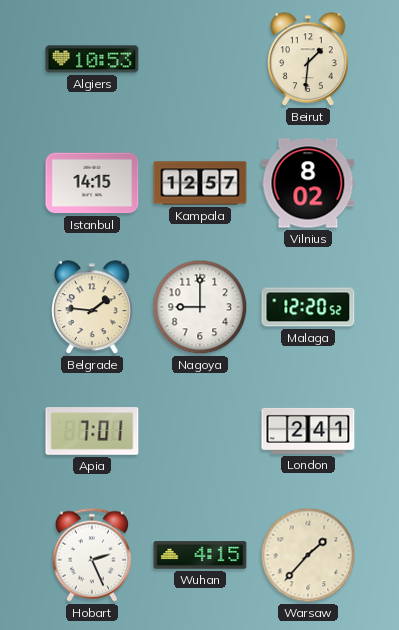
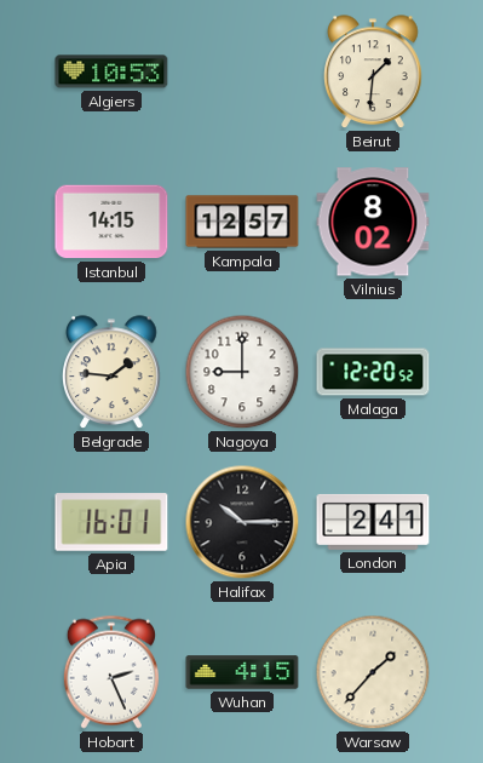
Apia: 7:01 -> 16:01
Halifax: none -> 10:15
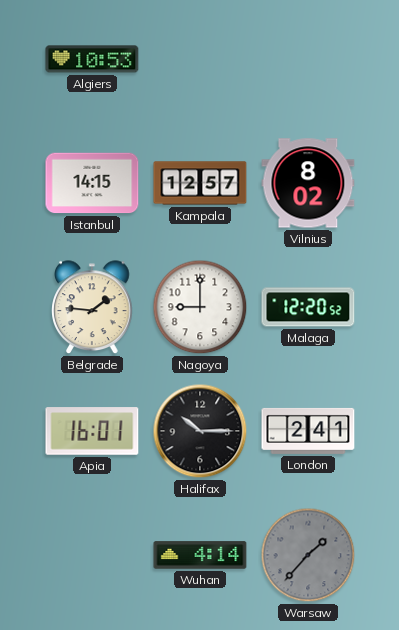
Beirut: 1:31 -> none
Hobart: 2:26 -> none
Wuhan: 4:15 -> 4:14
Warsaw dial: cream -> grey
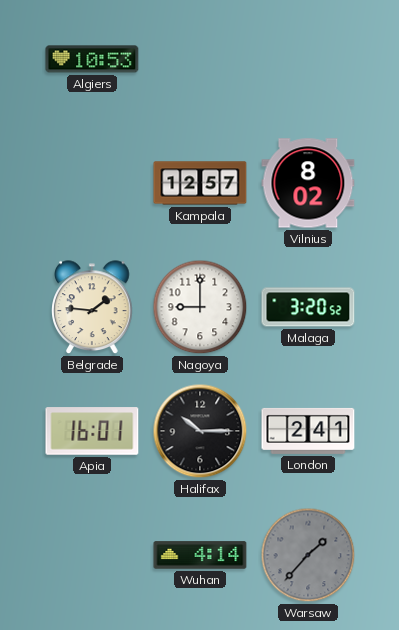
Istanbul: 14:15 -> none
Malaga: 12:20 -> 3:20
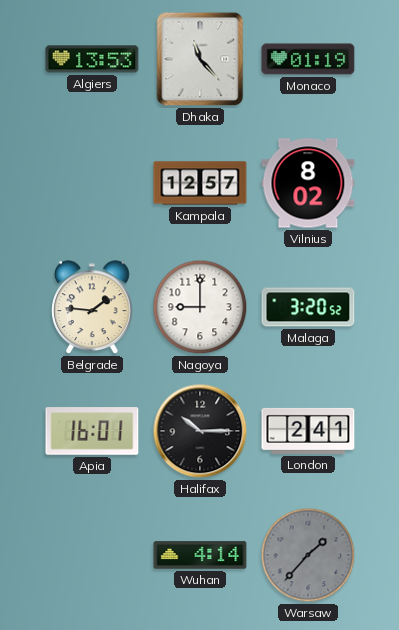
Algiers: 10:53 -> 13:53
Dhaka: none -> 11:23
Monaco: none -> 01:19
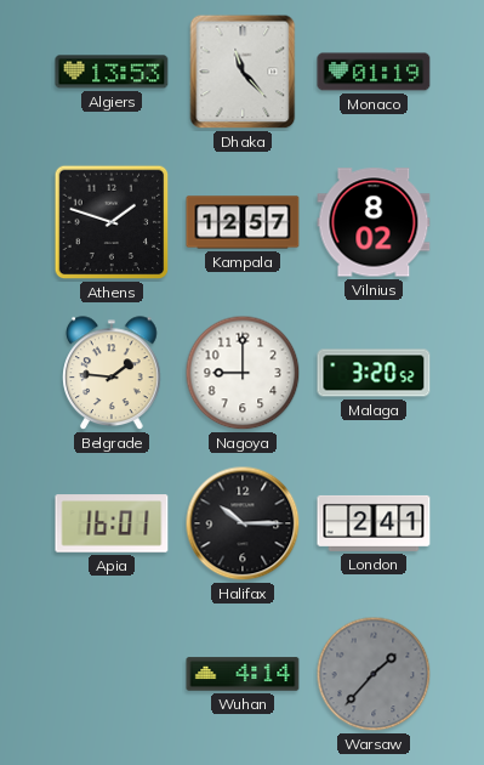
Athens: none -> 1:48
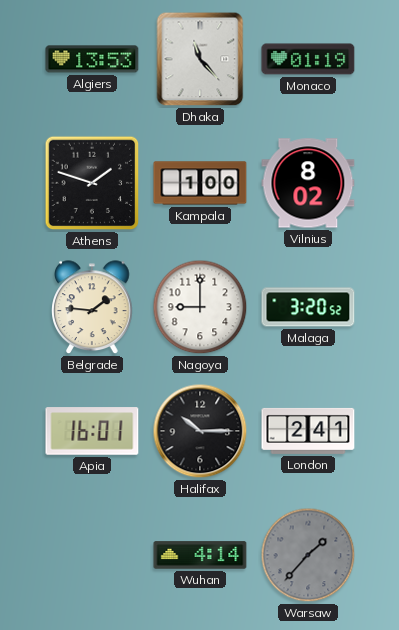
Kampala: 12:57 -> 1:00
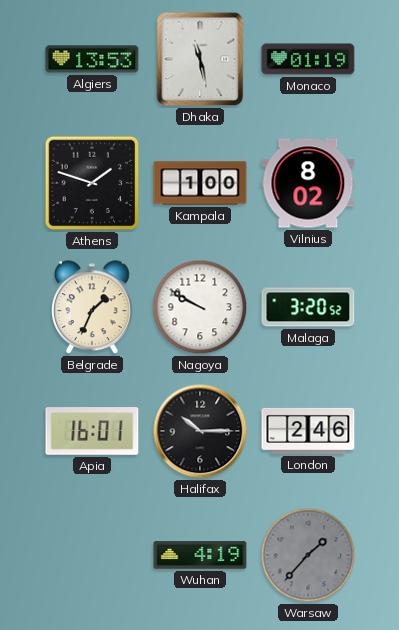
Dhaka: 11:23 -> 11:28
Belgrade: 1:46 -> 1:34
Nagoya: 9:00 -> 9:50
London: 2:41 -> 2:46
Wuhan: 4:14 -> 4:19
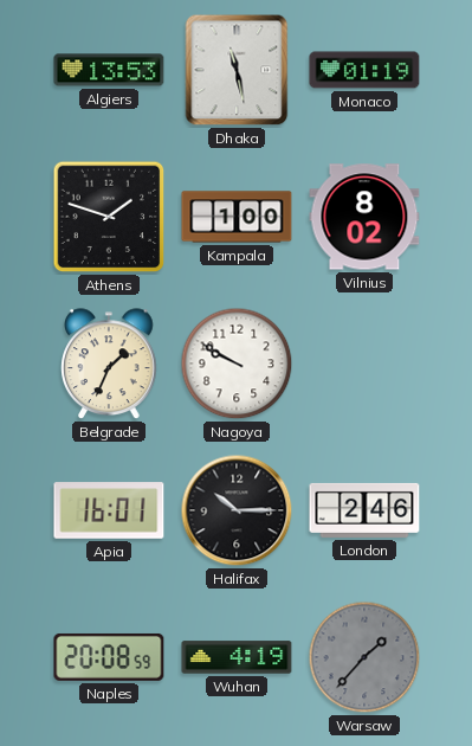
Malaga: 3:20 -> none
Naples: none -> 20:08
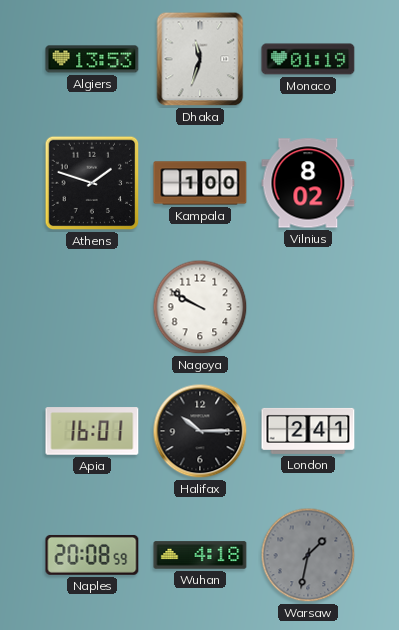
Dhaka: 11:28 -> 11:33
Belgrade: 1:34 -> none
London: 2:46 -> 2:41
Wuhan: 4:19 -> 4:18
Warsaw: 1:37 -> 1:32
